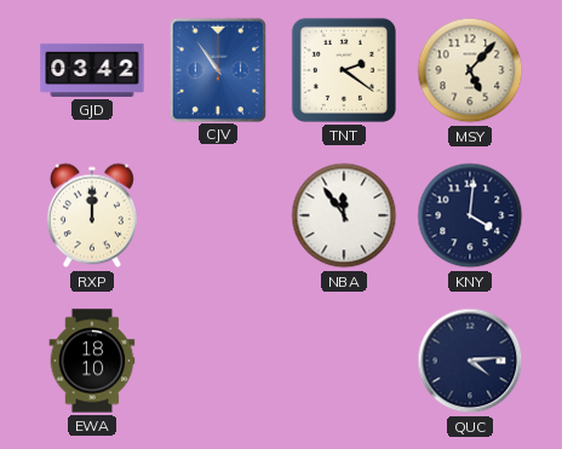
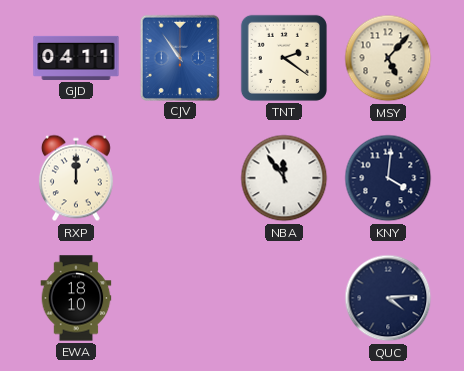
GJD: 03:42 -> 04:11
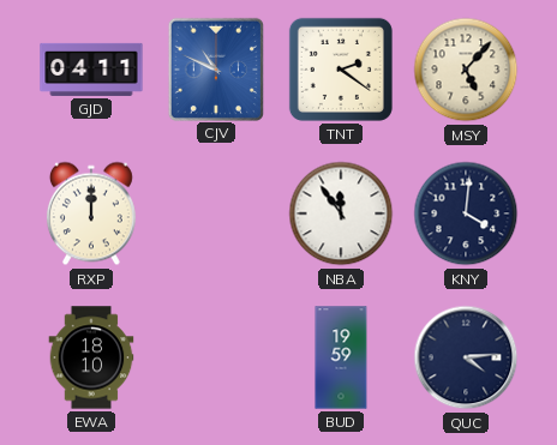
CJV: 10:54 -> 10:49
BUD: none -> 19:59
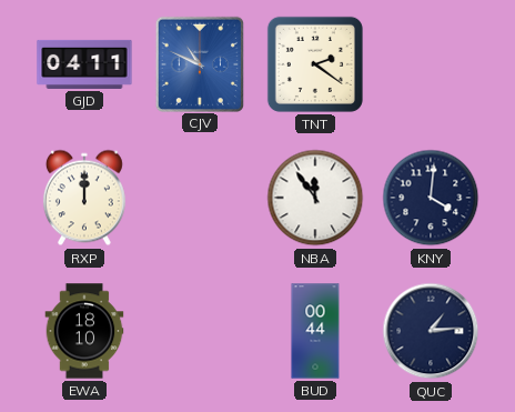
MSY: 5:07 -> none
BUD: 19:59 -> 00:44
QUC: 4:14 -> 1:14
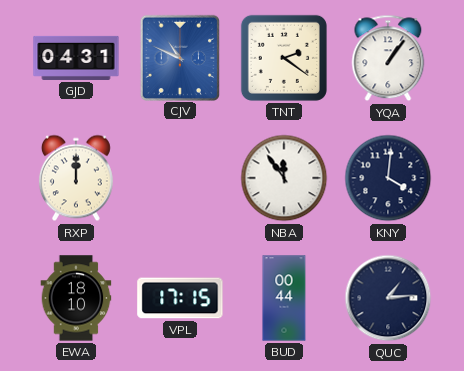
GJD: 04:11 -> 04:31
YQA: none -> 1:06
VPL: none -> 17:15
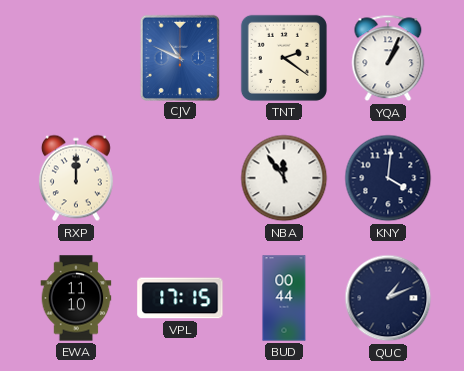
GJD: 04:31 -> none
YQA: 1:06 -> 1:04
EWA: 18:10 -> 11:10
QUC: 1:14 -> 1:11
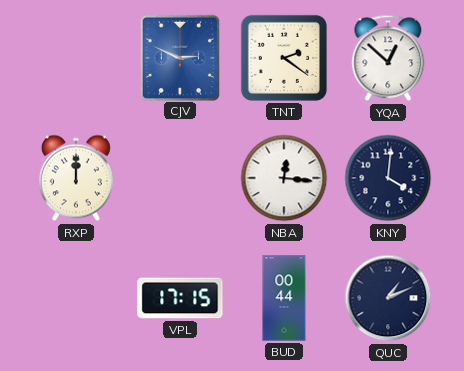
CJV: 10:49 -> 2:49
YQA: 1:04 -> 12:52
NBA: 11:54 -> 12:16
EWA: 11:10 -> none
